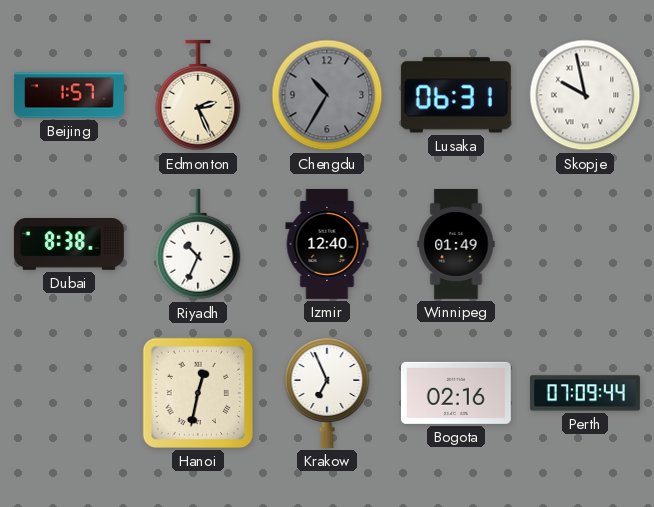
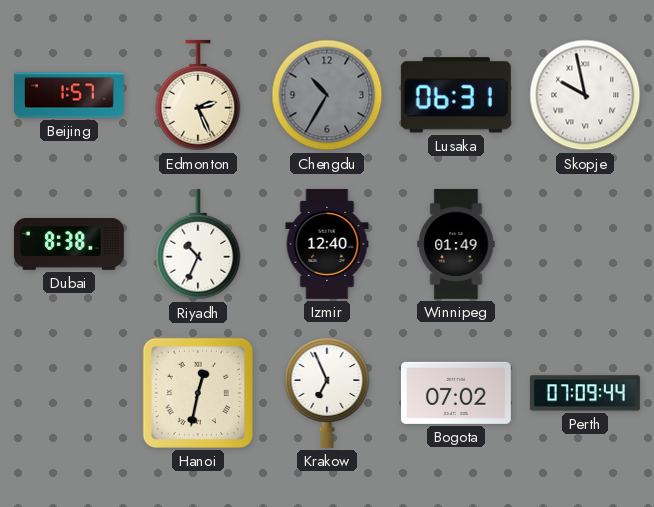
Bogota: 02:16 -> 07:02
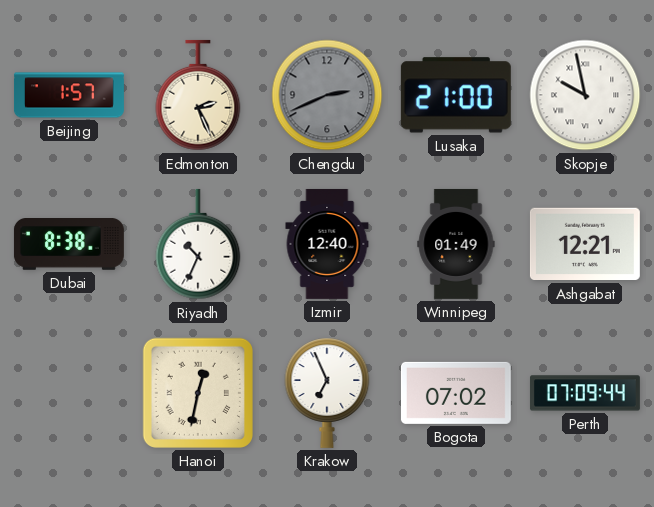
Chengdu: 10:35 -> 2:41
Lusaka: 06:31 -> 21:00
Ashgabat: none -> 12:21
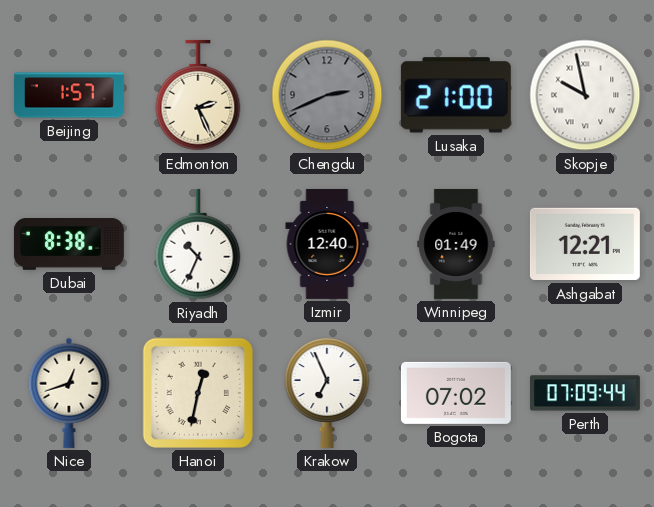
Nice: none -> 12:42
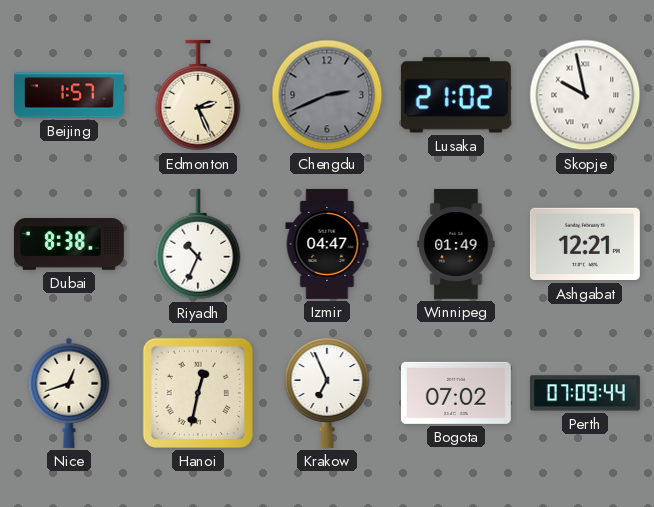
Lusaka: 21:00 -> 21:02
Izmir: 12:40 -> 04:47
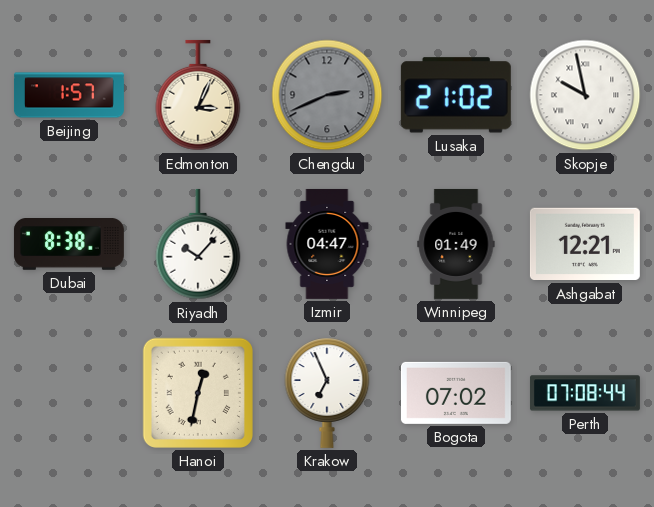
Edmonton: 2:26 -> 3:04
Riyadh: 10:34 -> 10:07
Nice: 12:42 -> none
Perth: 07:09 -> 07:08
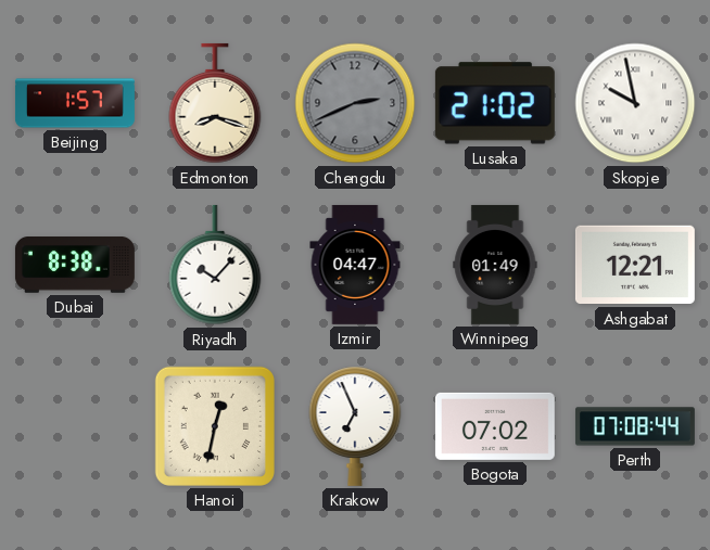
Edmonton: 3:04 -> 8:18
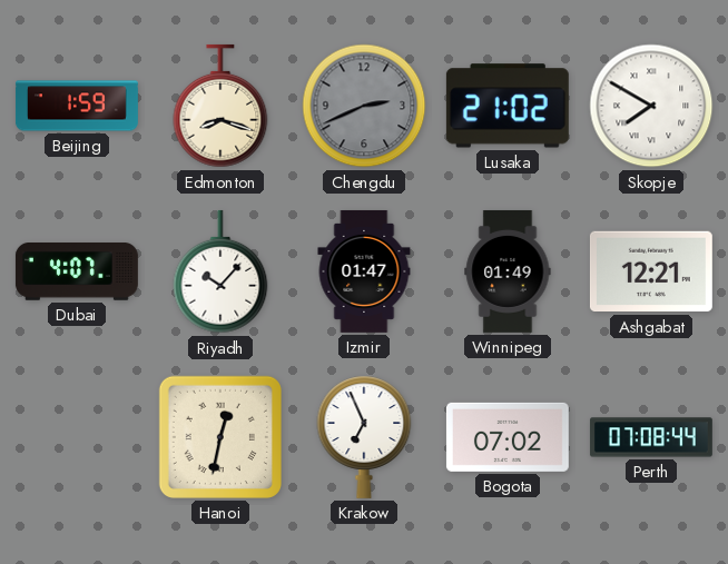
Beijing: 1:57 -> 1:59
Skopje: 9:58 -> 7:50
Dubai: 8:38 -> 4:07
Izmir: 04:47 -> 01:47
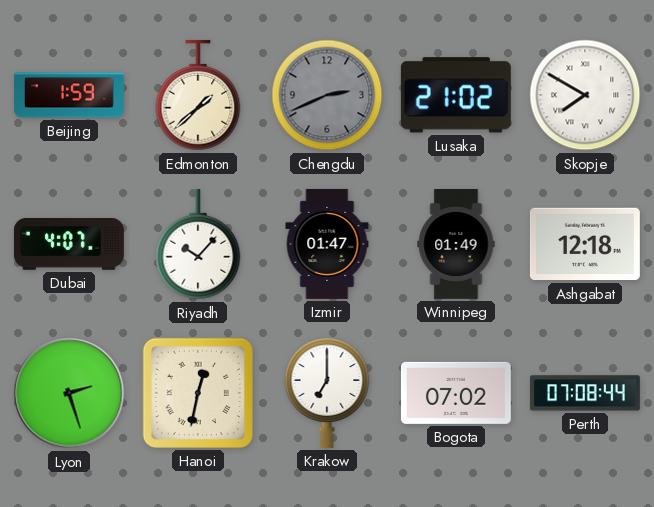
Edmonton: 8:18 -> 1:38
Ashgabat: 12:21 -> 12:18
Lyon: none -> 2:27
Krakow: 6:56 -> 7:00
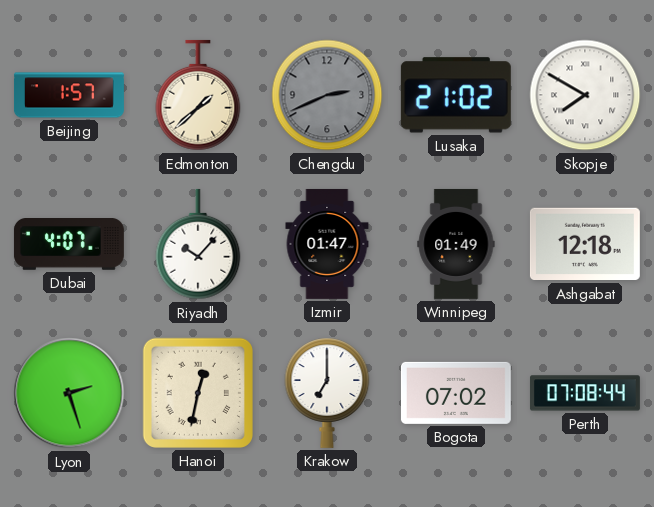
Beijing: 1:59 -> 1:57
